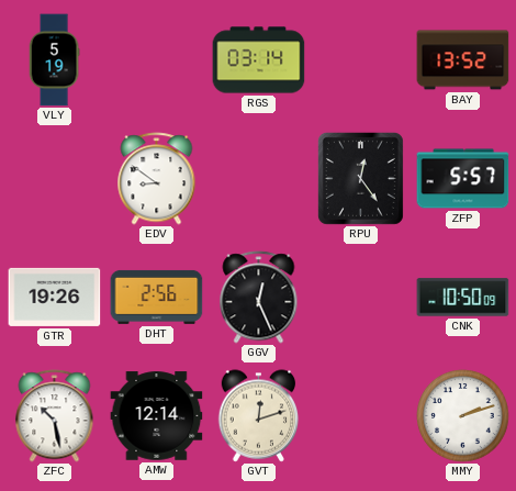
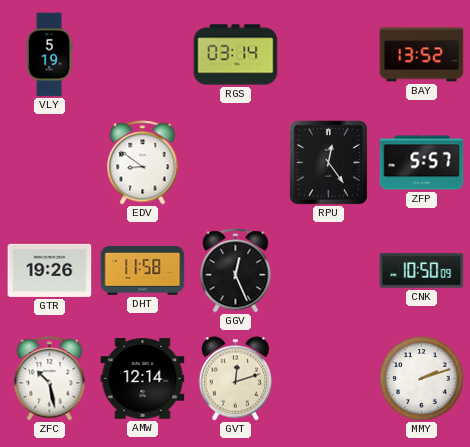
DHT: 2:56 -> 11:58
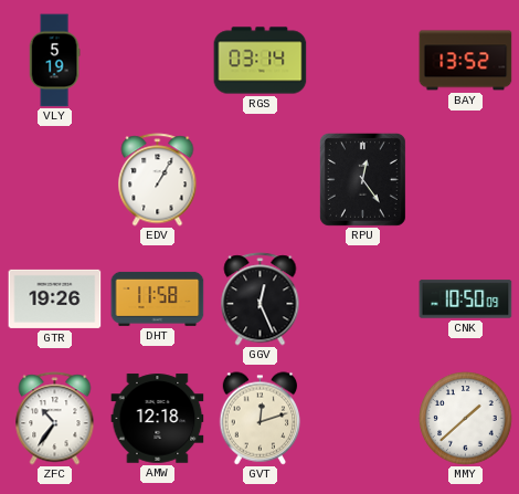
EDV: 8:51 -> 1:05
ZFP: 5:57 -> none
ZFC: 10:28 -> 10:36
AMW: 12:14 -> 12:18
MMY: 2:12 -> 1:38
